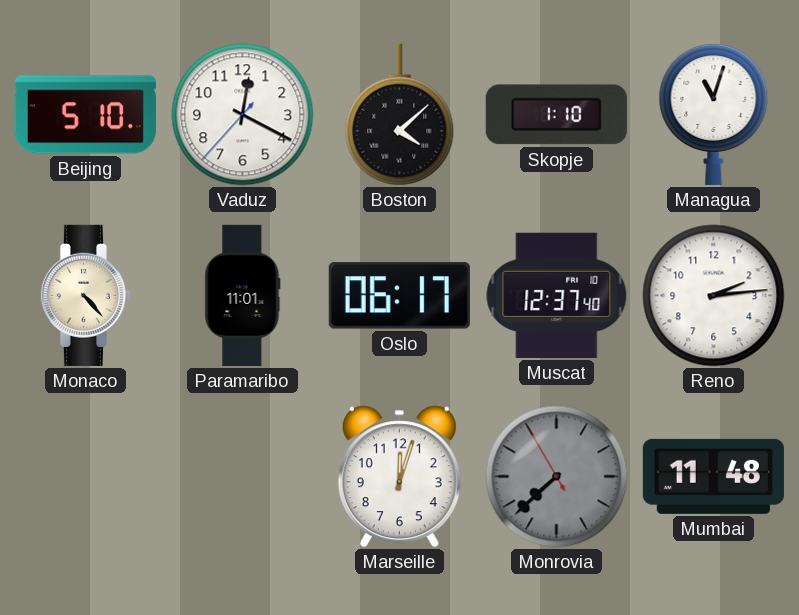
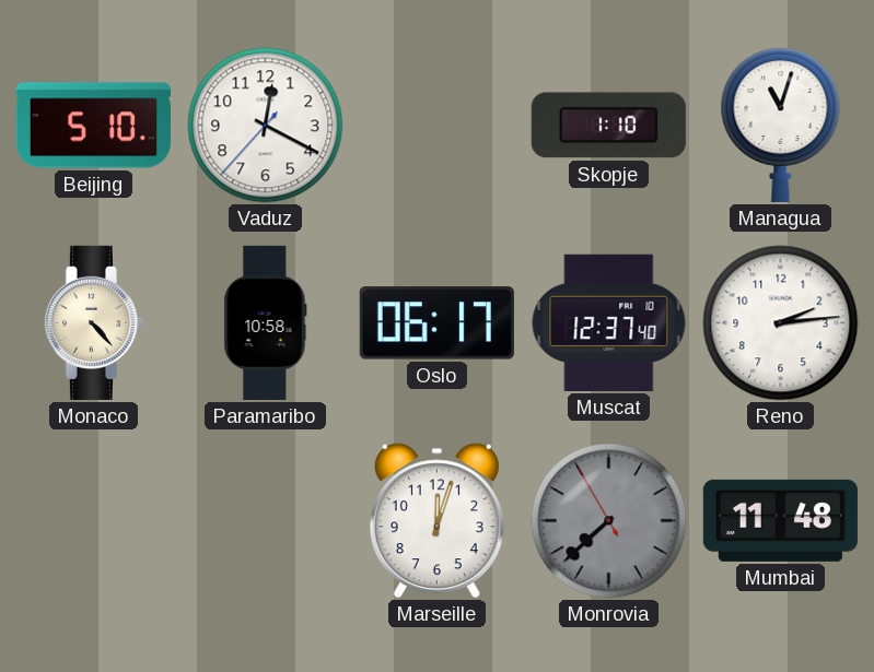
Boston: 4:08 -> none
Paramaribo: 11:01 -> 10:58
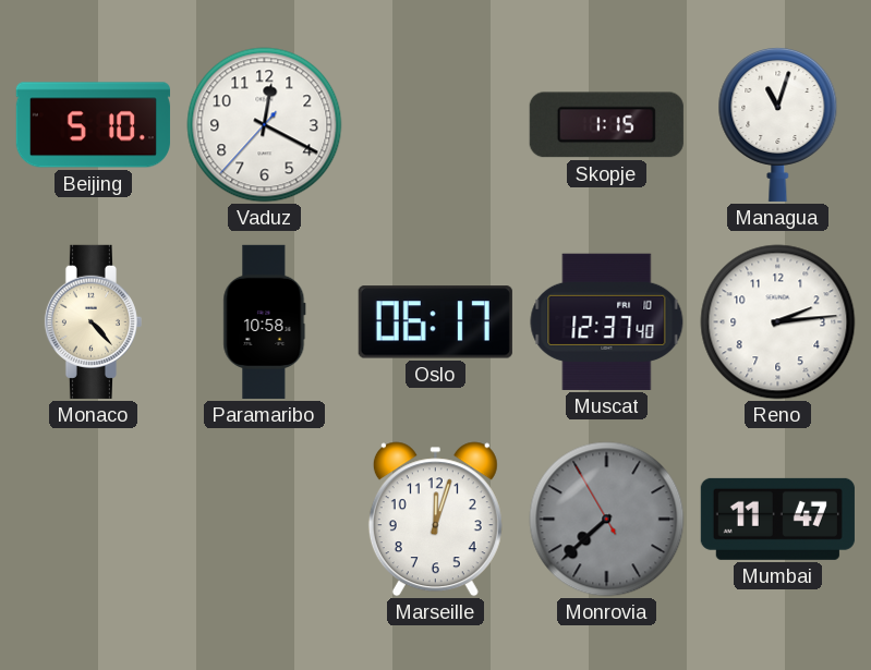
Skopje: 1:10 -> 1:15
Mumbai: 11:48 -> 11:47
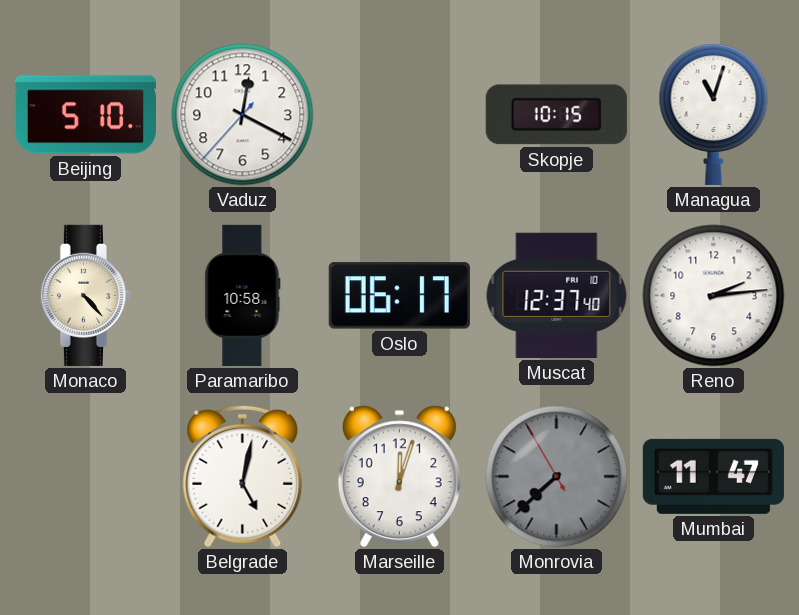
Skopje: 1:15 -> 10:15
Belgrade: none -> 5:02
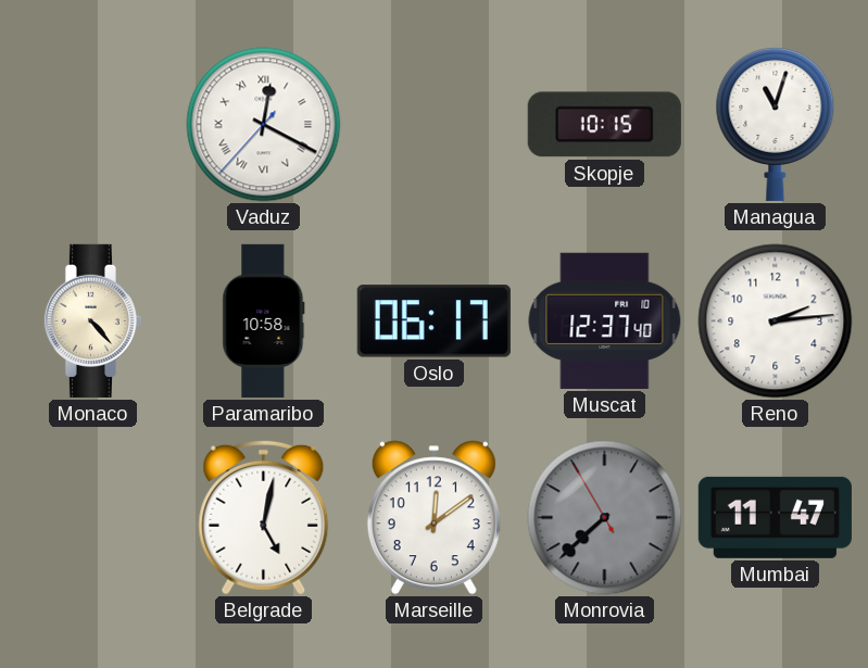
Beijing: 5:10 -> none
Vaduz numerals: Arabic -> Roman
Marseille: 12:03 -> 12:09
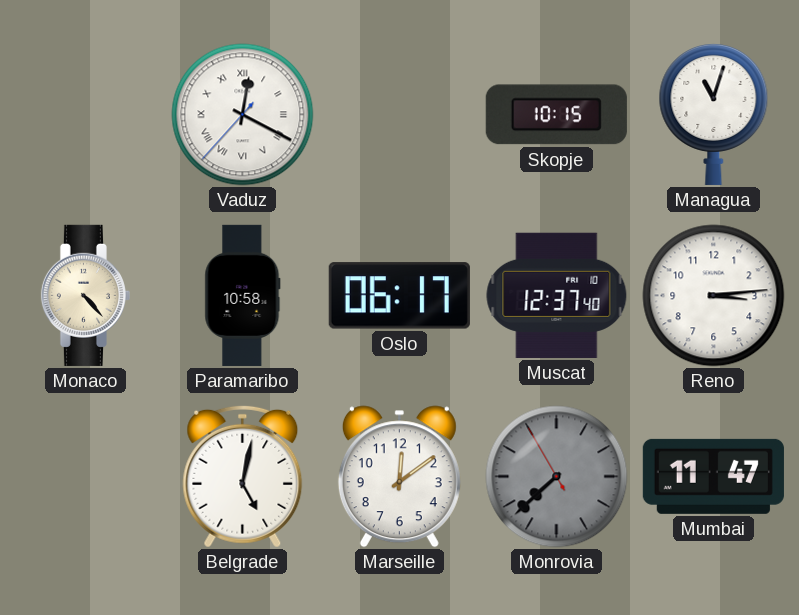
Reno: 2:14 -> 3:14
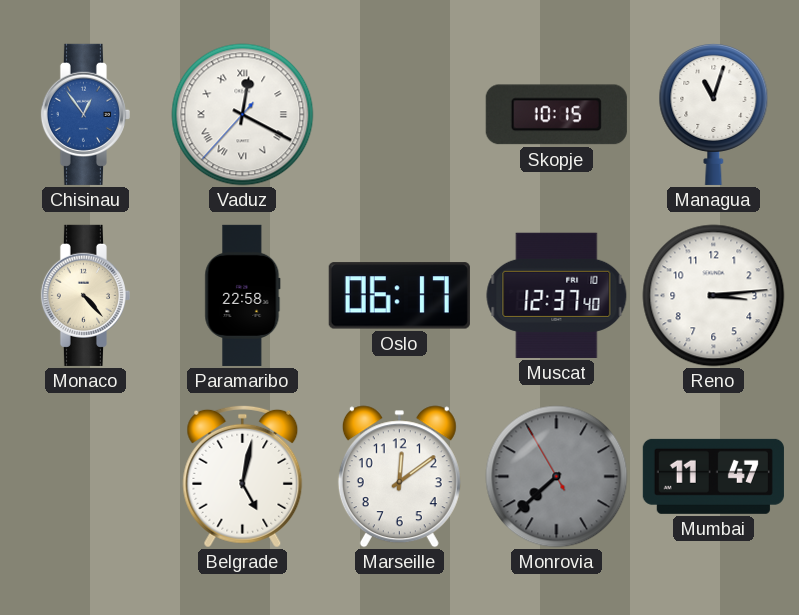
Chisinau: none -> 12:54
Paramaribo: 10:58 -> 22:58
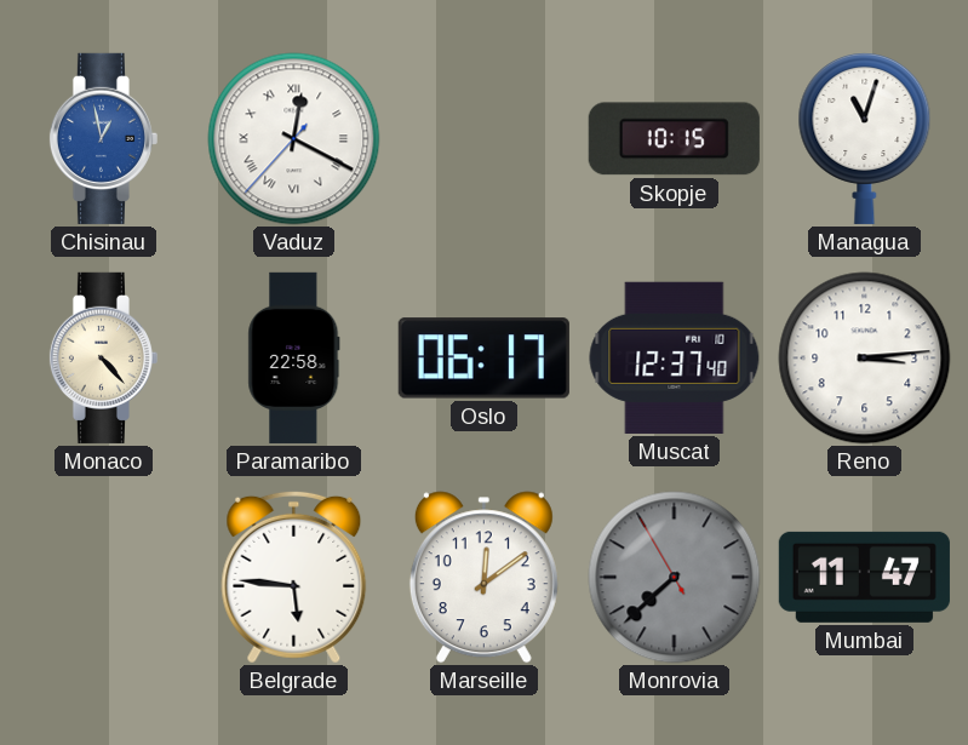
Chisinau: 12:54 -> 12:58
Belgrade: 5:02 -> 5:46
